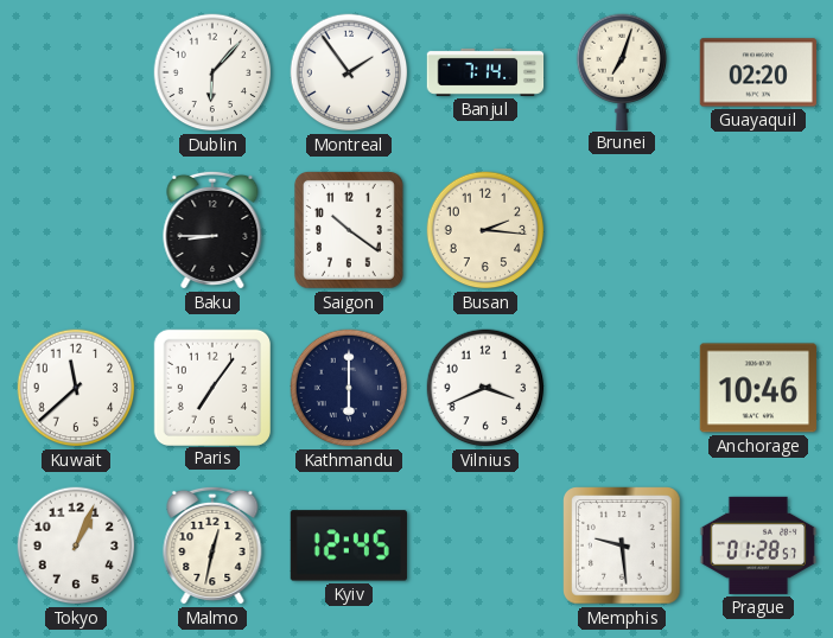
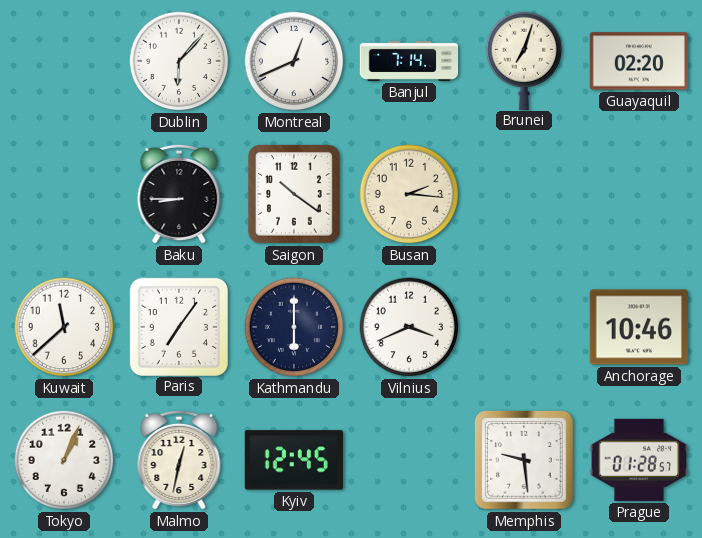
Montreal: 1:54 -> 12:41
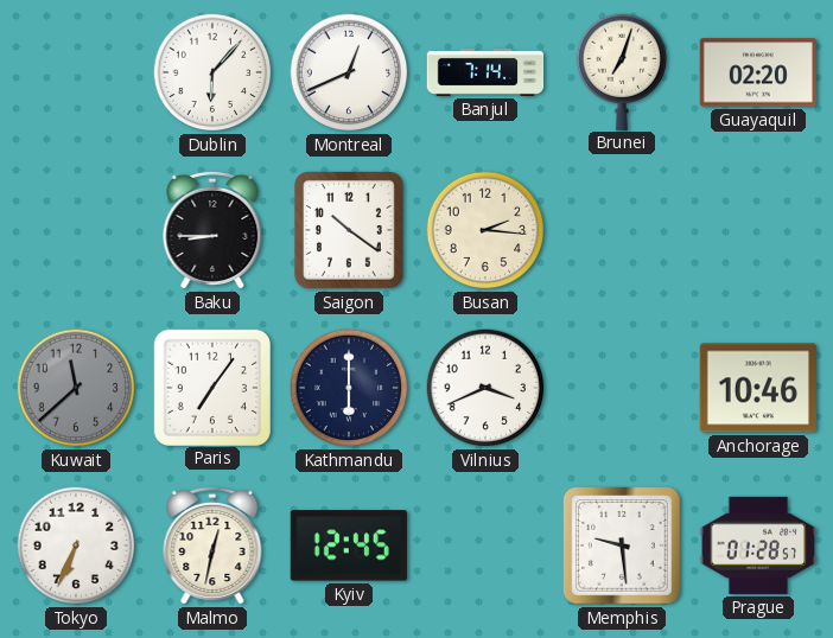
Kuwait dial: white -> grey
Tokyo: 1:04 -> 6:34
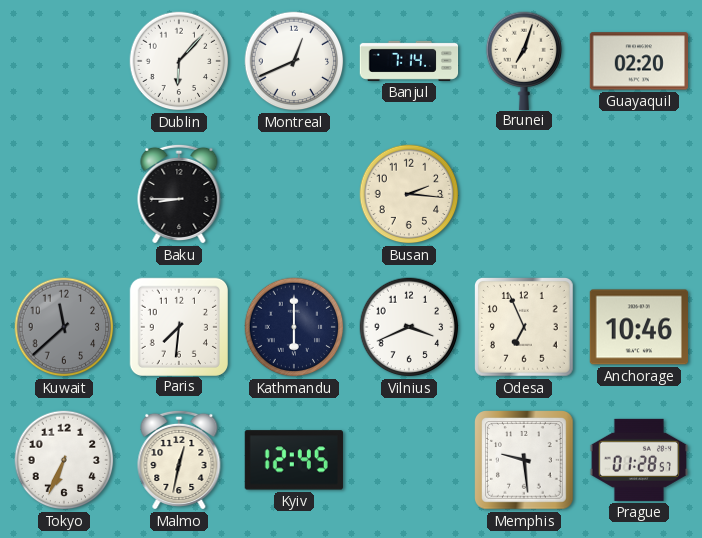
Saigon: 10:21 -> none
Paris: 7:06 -> 7:31
Odesa: none -> 6:56
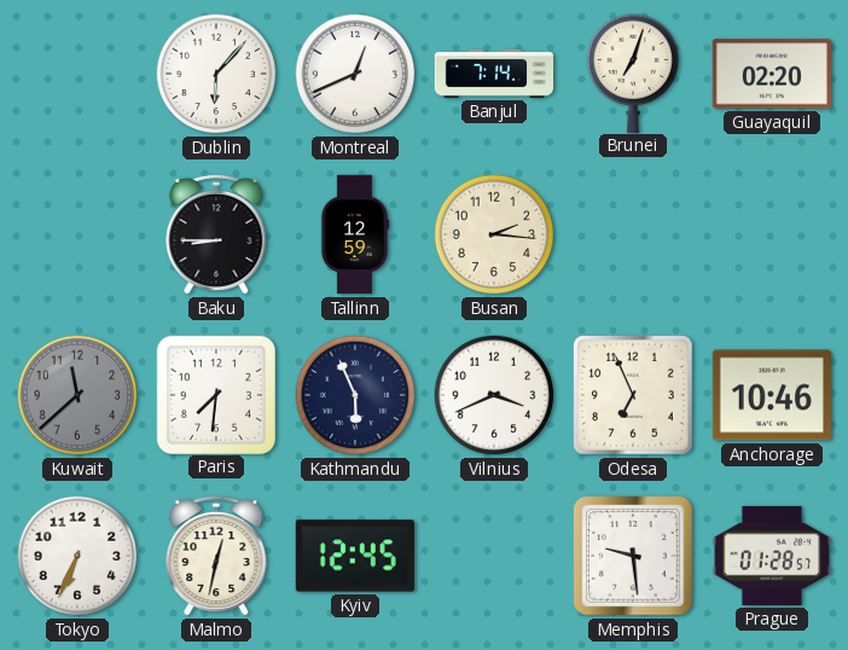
Tallinn: none -> 12:59
Kathmandu: 6:00 -> 5:56
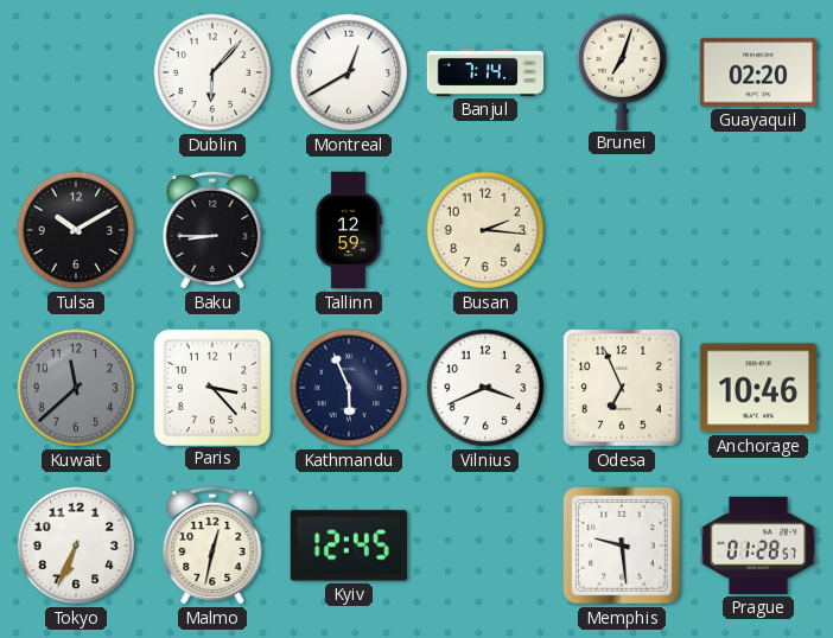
Montreal: 12:41 -> 12:40
Tulsa: none -> 10:10
Paris: 7:31 -> 3:23
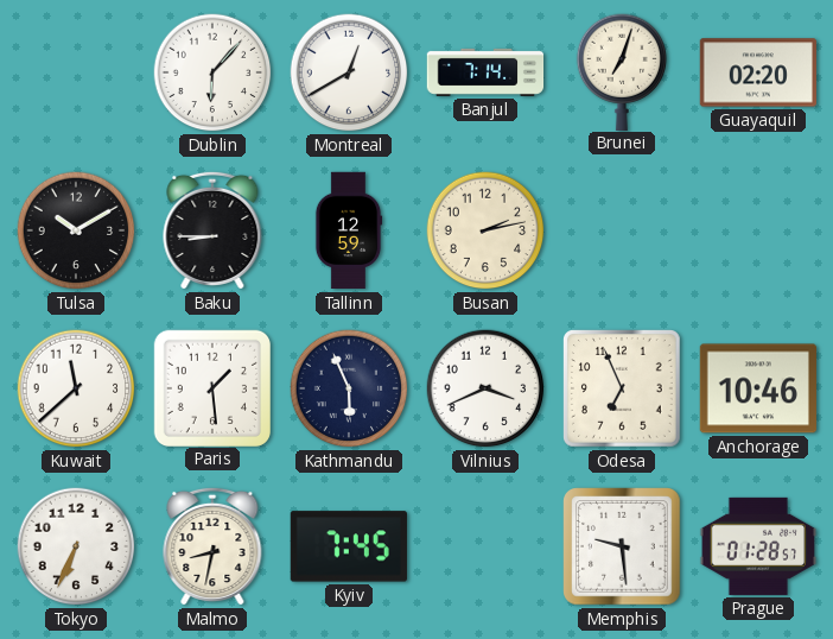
Busan: 2:16 -> 2:13
Kuwait dial: grey -> white
Paris: 3:23 -> 1:29
Malmo: 12:32 -> 8:32
Kyiv: 12:45 -> 7:45
